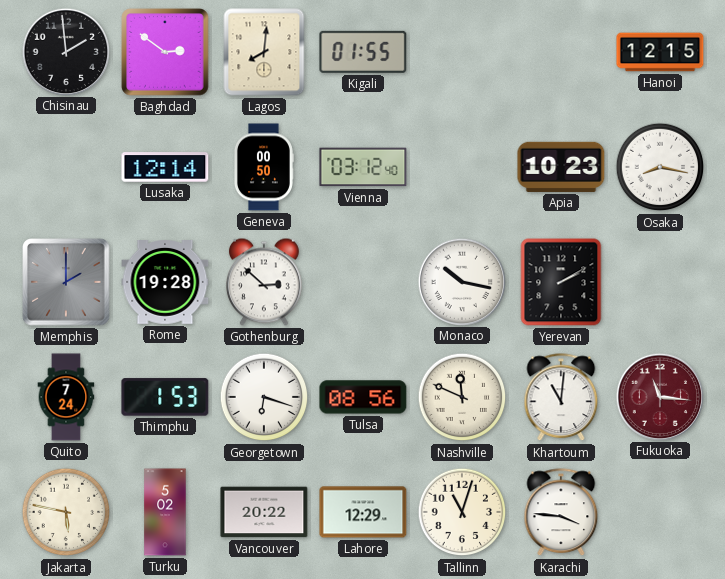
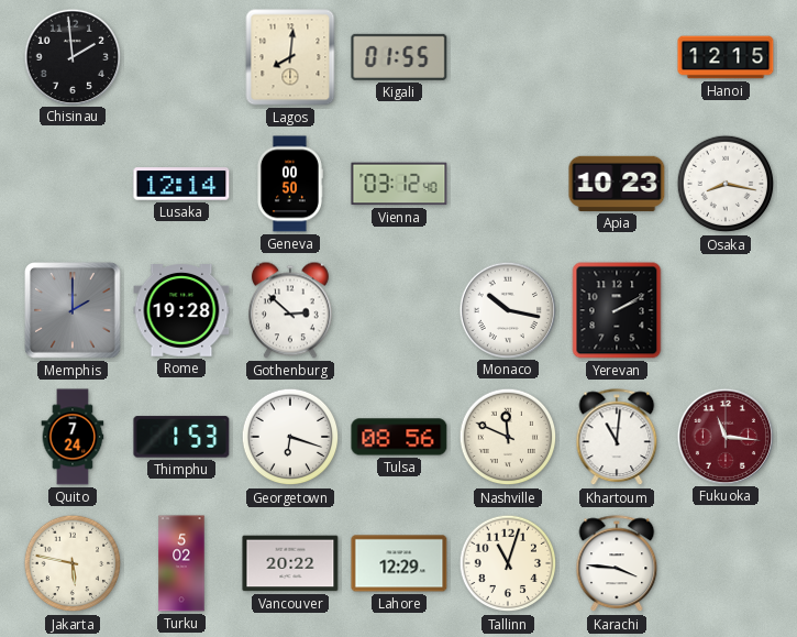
Baghdad: 2:51 -> none
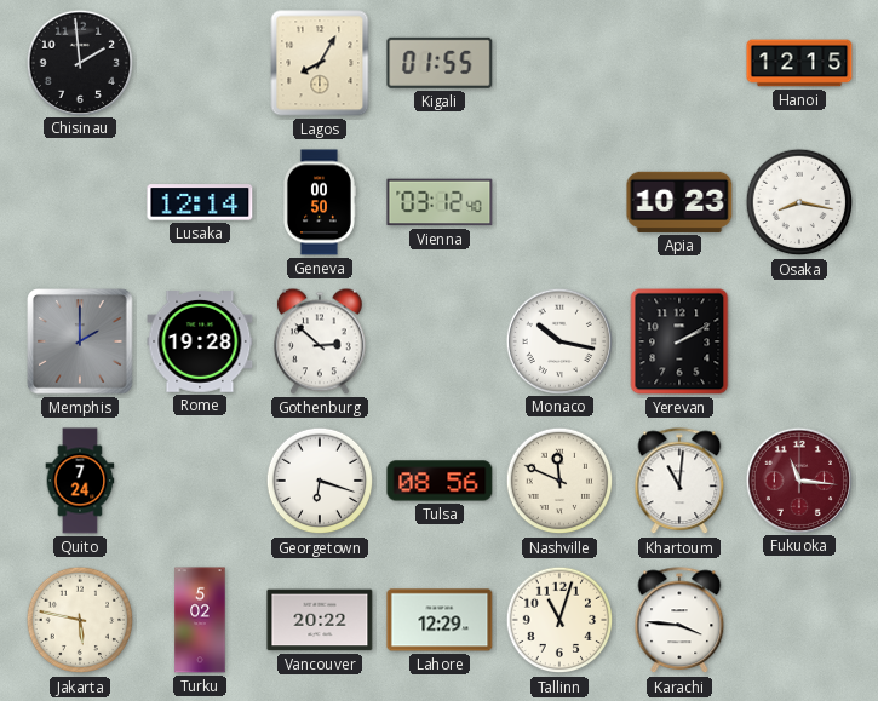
Lagos: 8:01 -> 8:05
Thimphu: 1:53 -> none
